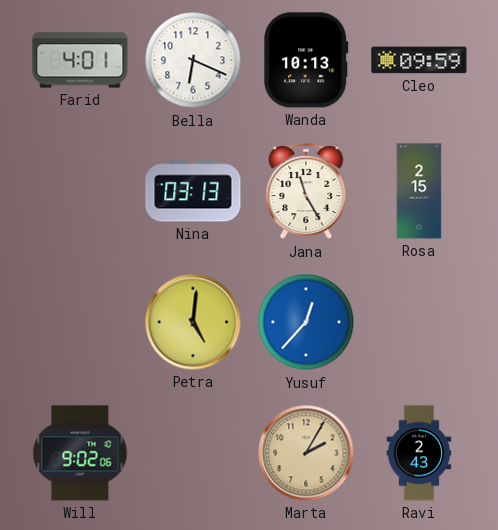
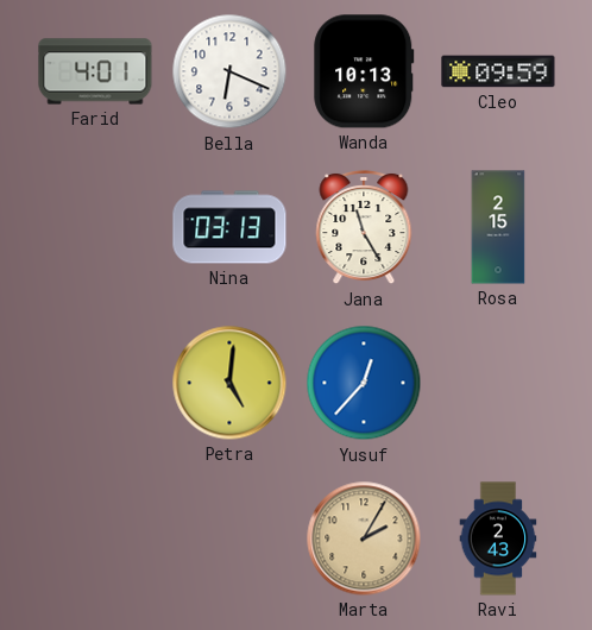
Will: 9:02 -> none
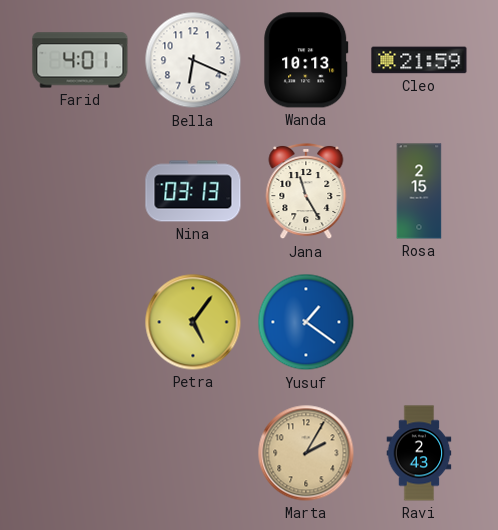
Cleo: 09:59 -> 21:59
Petra: 5:01 -> 5:06
Yusuf: 12:37 -> 1:21
